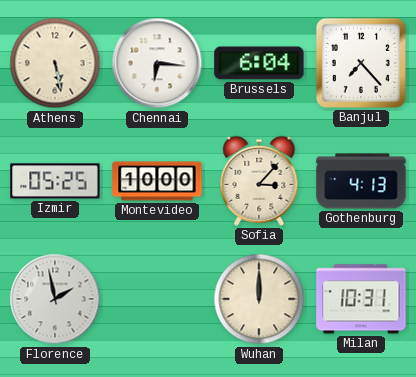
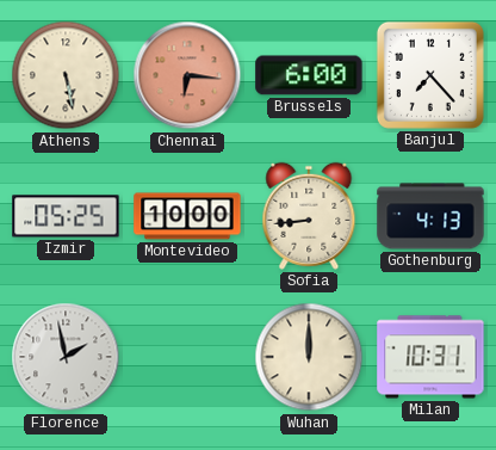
Chennai dial: white -> salmon
Brussels: 6:04 -> 6:00
Sofia: 3:07 -> 8:44
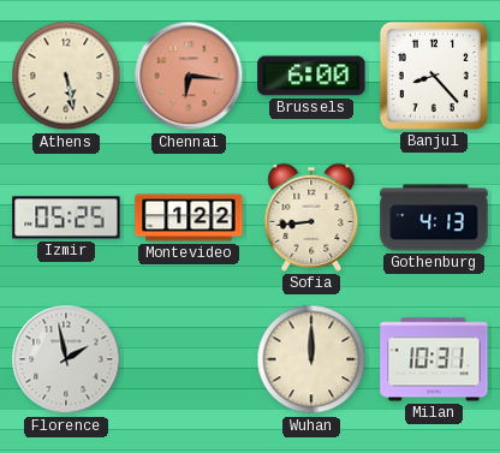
Banjul: 7:23 -> 8:23
Montevideo: 10:00 -> 1:22
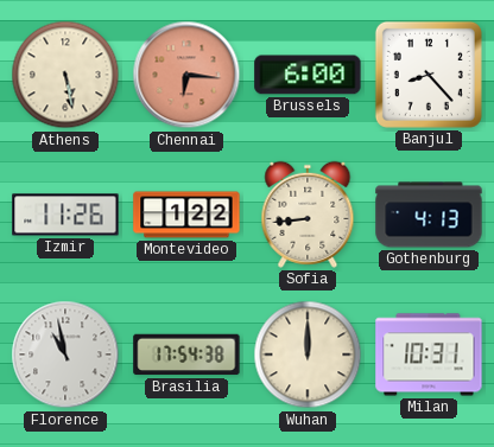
Izmir: 05:25 -> 11:26
Florence: 1:58 -> 10:58
Brasilia: none -> 17:54
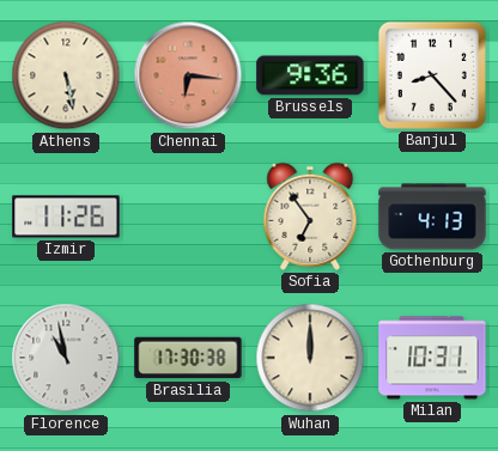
Brussels: 6:00 -> 9:36
Montevideo: 1:22 -> none
Sofia: 8:44 -> 6:54
Brasilia: 17:54 -> 17:30
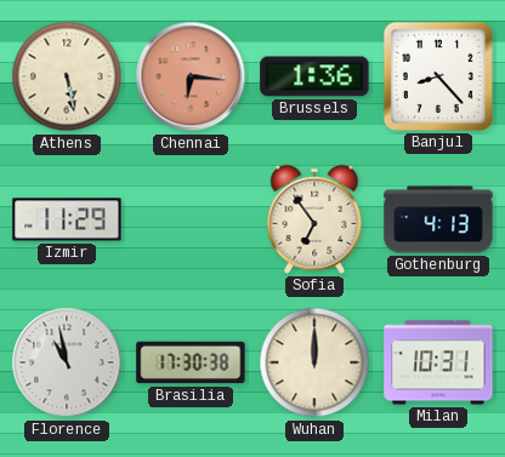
Brussels: 9:36 -> 1:36
Izmir: 11:26 -> 11:29
